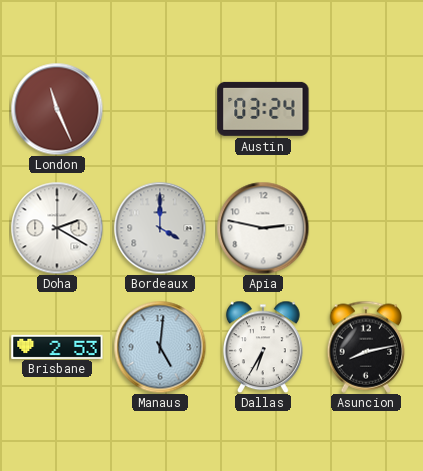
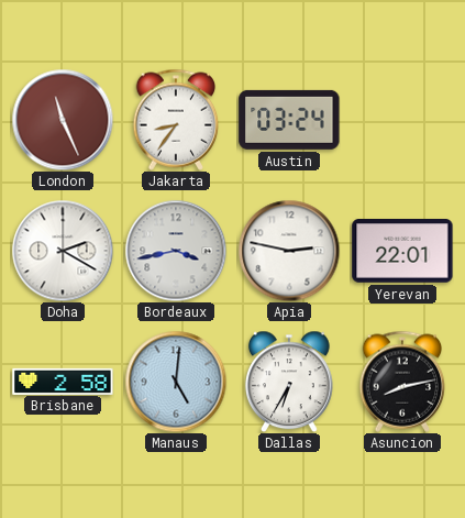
Jakarta: none -> 8:36
Bordeaux: 4:00 -> 3:43
Yerevan: none -> 22:01
Brisbane: 2:53 -> 2:58
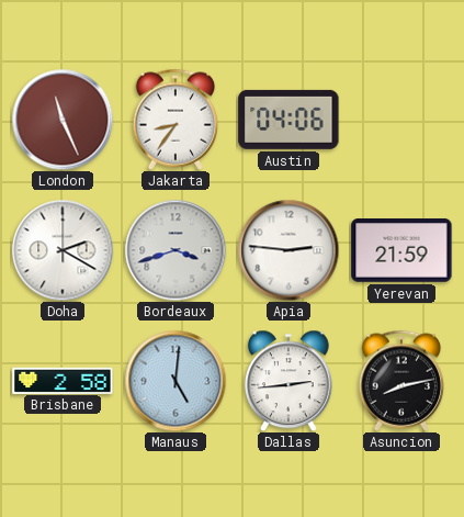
Austin: 03:24 -> 04:06
Bordeaux: 3:43 -> 3:42
Apia: 2:47 -> 2:46
Yerevan: 22:01 -> 21:59
Dallas: 6:35 -> 2:44
